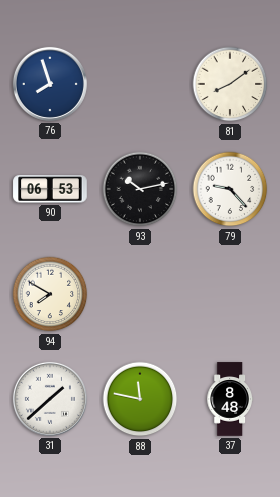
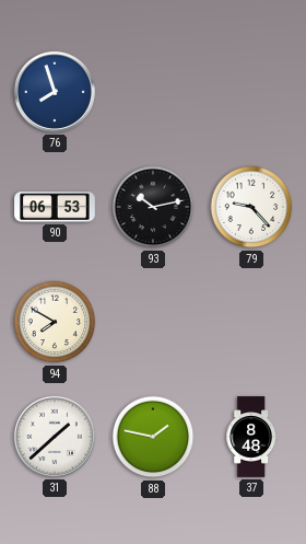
81: 8:09 -> none
88: 11:47 -> 1:47
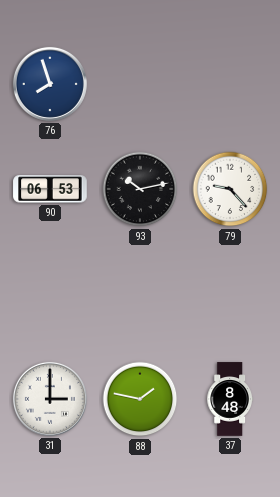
94: 7:50 -> none
31: 1:38 -> 3:00
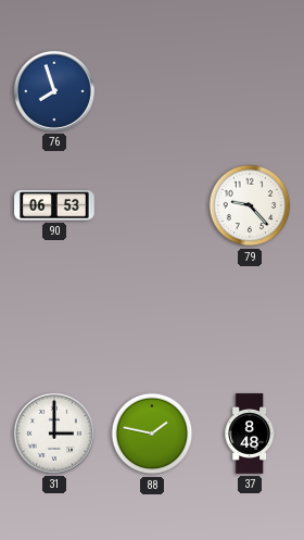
93: 10:13 -> none
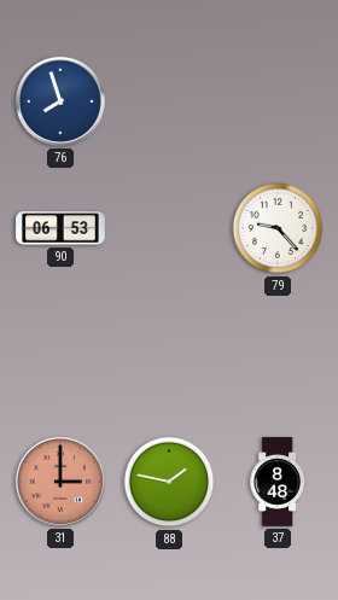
31 dial: white -> salmon
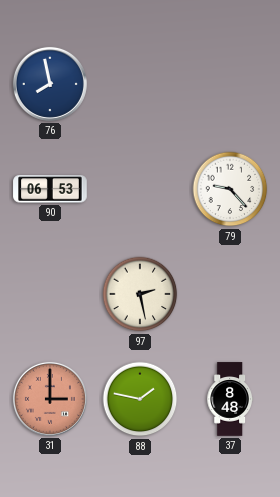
76: 7:57 -> 7:58
97: none -> 2:28
